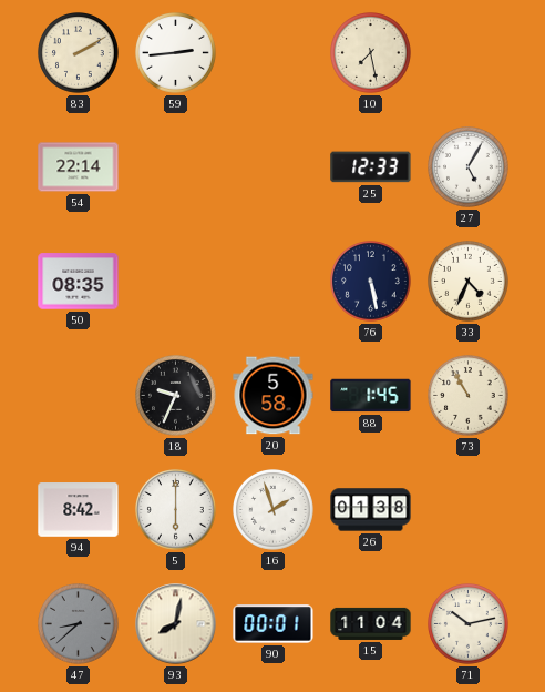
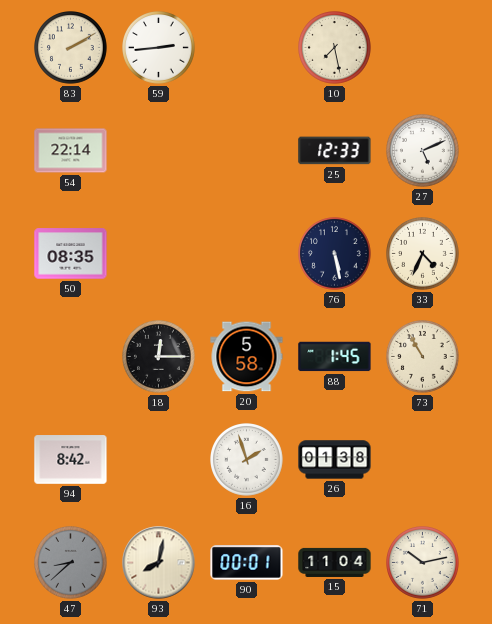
27: 5:05 -> 5:11
18: 9:34 -> 12:15
5: 6:00 -> none
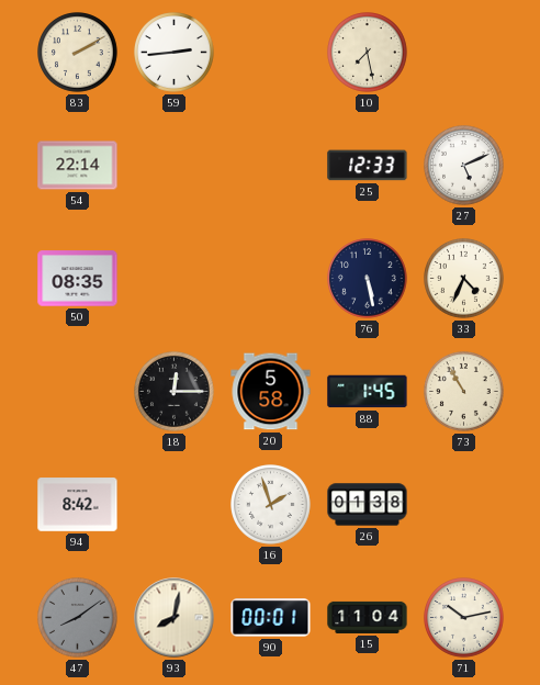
47: 8:38 -> 8:09
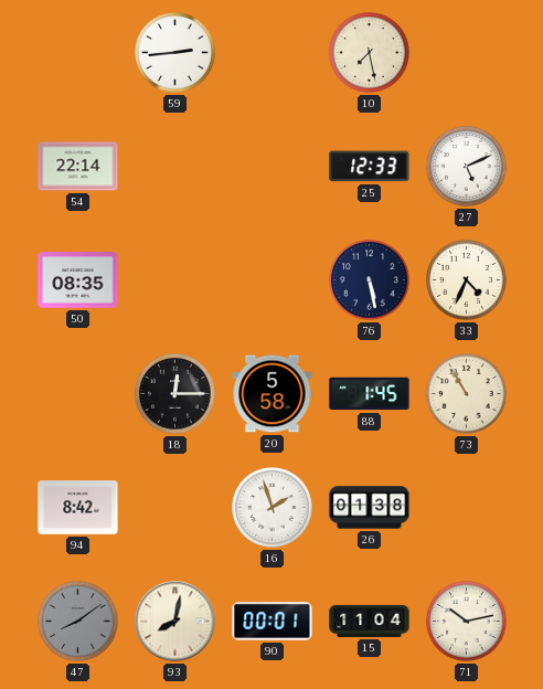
83: 2:10 -> none
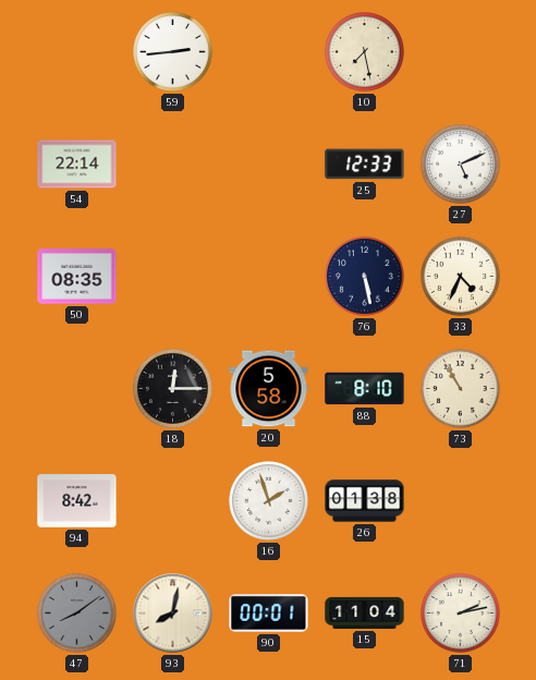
88: 1:45 -> 8:10
71: 10:13 -> 2:13
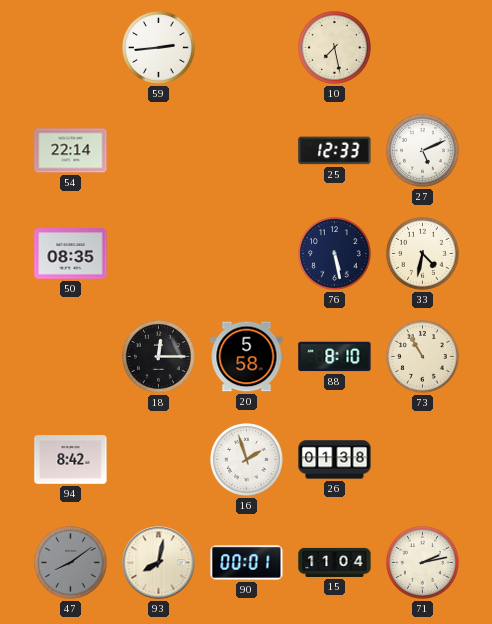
33: 4:34 -> 4:32
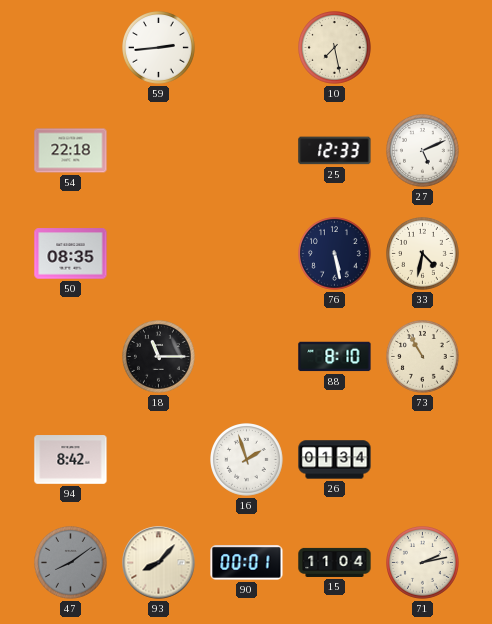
54: 22:14 -> 22:18
18: 12:15 -> 11:15
20: 5:58 -> none
26: 01:38 -> 01:34
93: 8:02 -> 8:07
